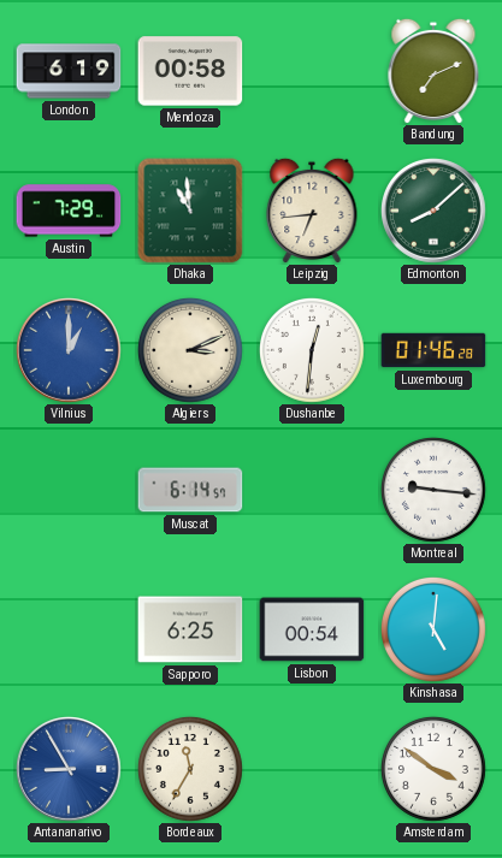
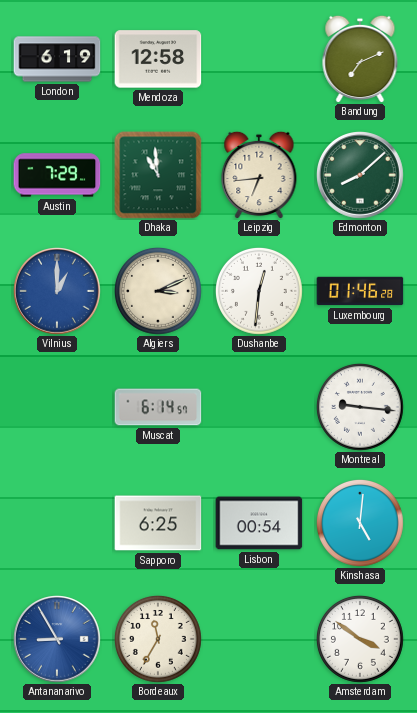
Mendoza: 00:58 -> 12:58
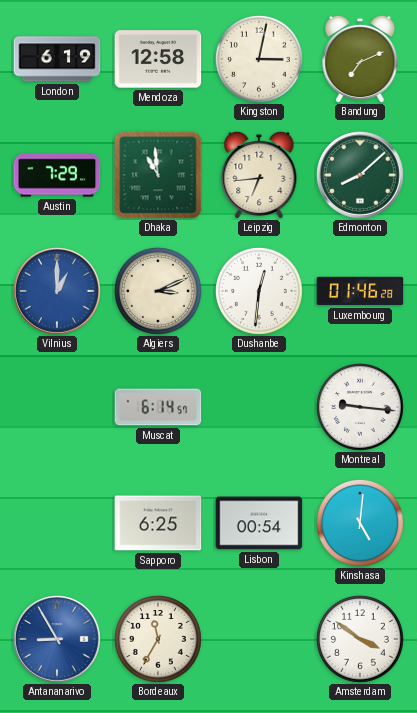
Kingston: none -> 3:02
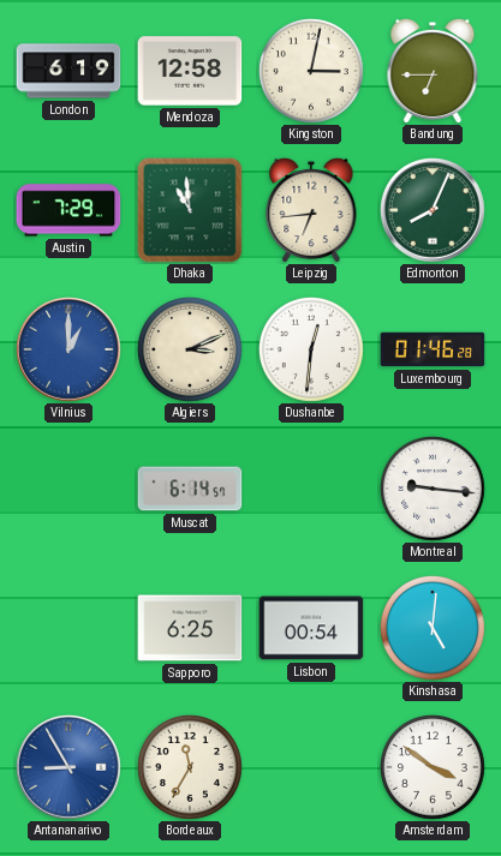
Bandung: 7:11 -> 6:45
Edmonton: 8:08 -> 8:04
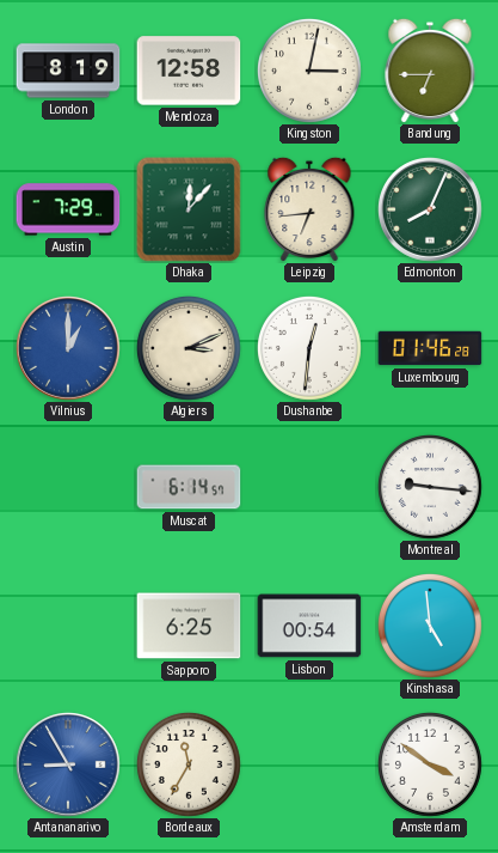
London: 6:19 -> 8:19
Dhaka: 10:59 -> 12:07
Kinshasa: 5:01 -> 4:59
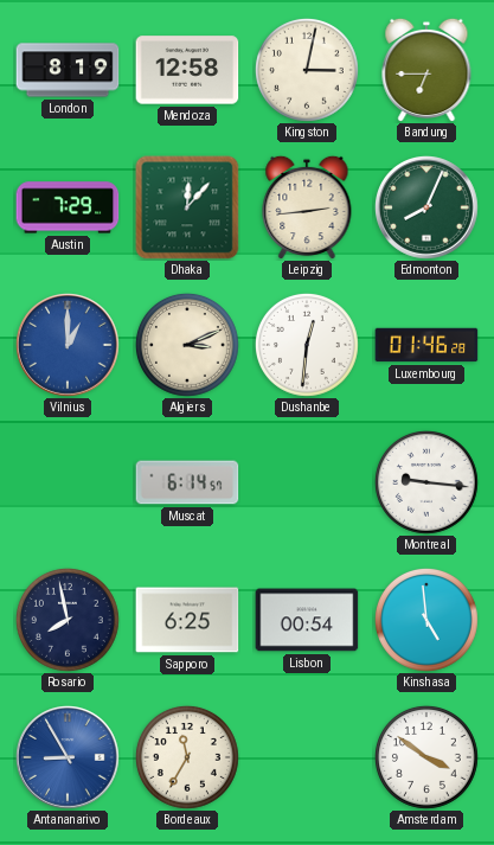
Leipzig: 6:44 -> 2:44
Rosario: none -> 7:58
